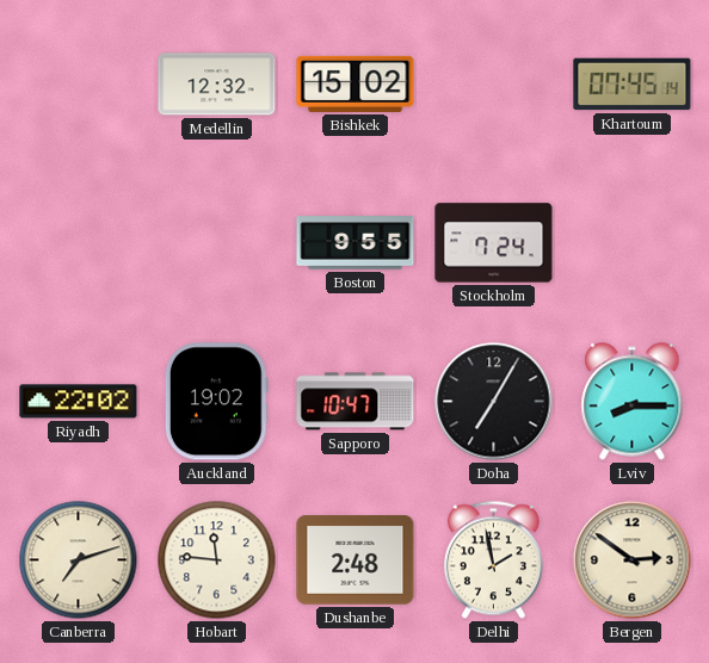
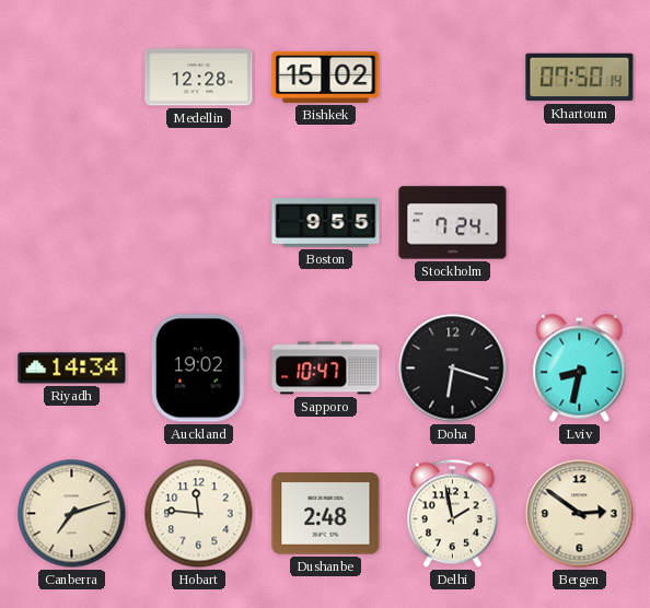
Medellin: 12:32 -> 12:28
Khartoum: 07:45 -> 07:50
Riyadh: 22:02 -> 14:34
Doha: 7:05 -> 6:18
Lviv: 8:15 -> 8:32
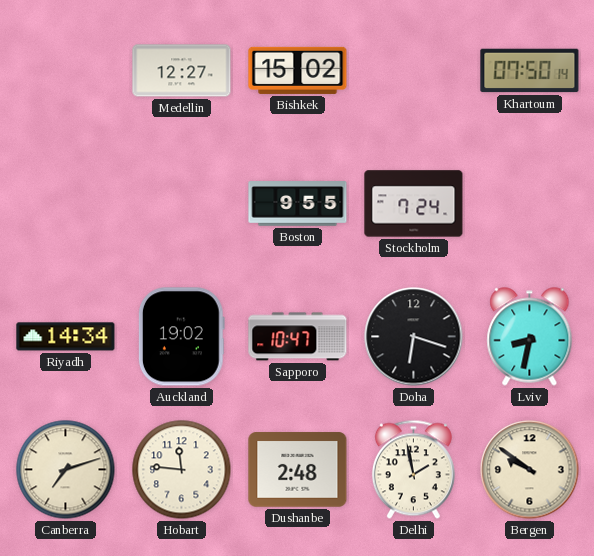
Medellin: 12:28 -> 12:27
Bergen: 2:51 -> 9:51
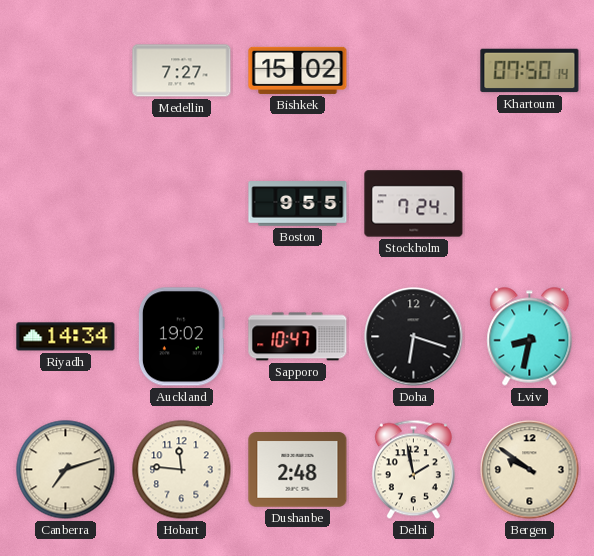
Medellin: 12:27 -> 7:27
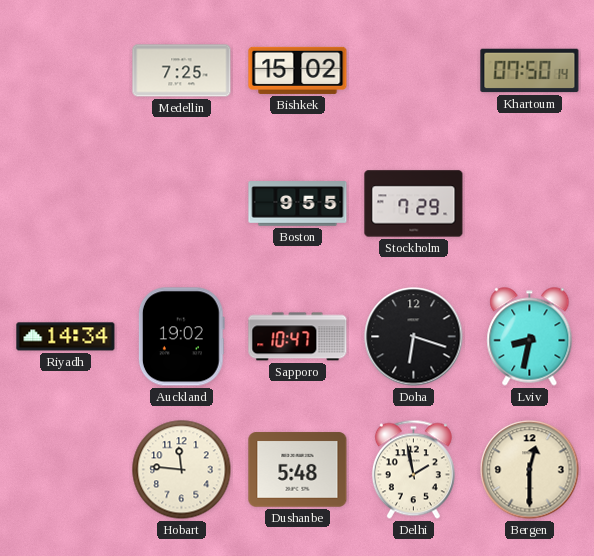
Medellin: 7:27 -> 7:25
Stockholm: 7:24 -> 7:29
Canberra: 7:12 -> none
Dushanbe: 2:48 -> 5:48
Bergen: 9:51 -> 12:30
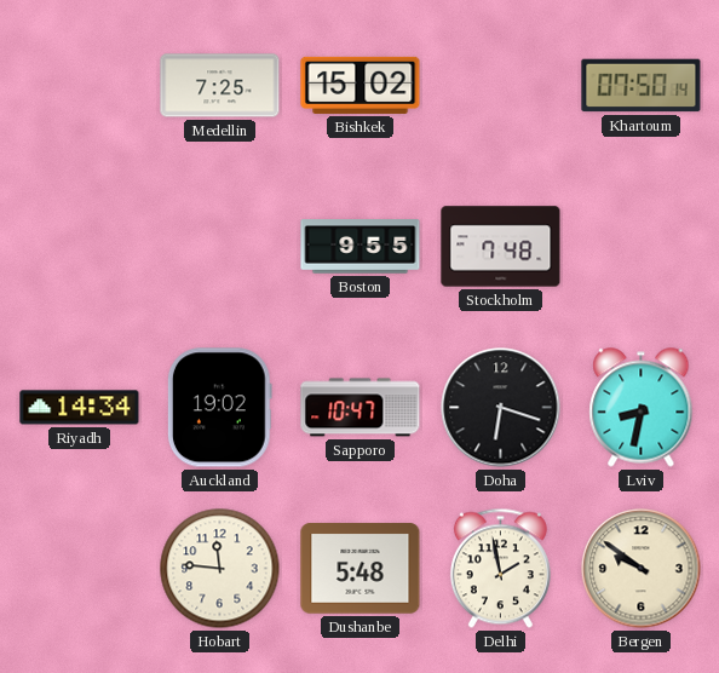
Stockholm: 7:29 -> 7:48
Bergen: 12:30 -> 9:51
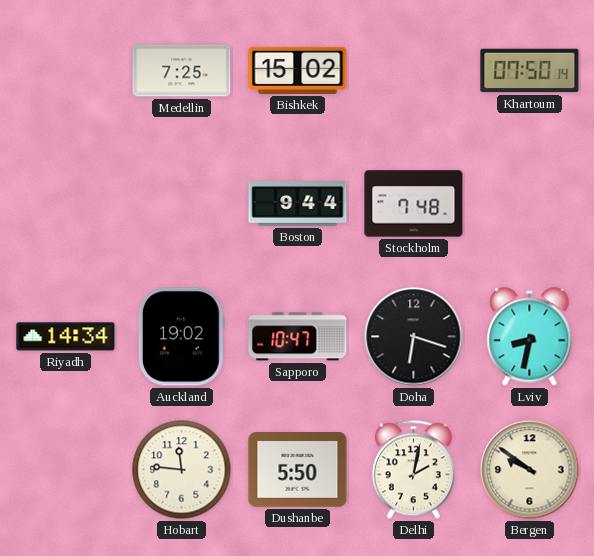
Boston: 9:55 -> 9:44
Dushanbe: 5:48 -> 5:50
Delhi: 1:58 -> 2:02
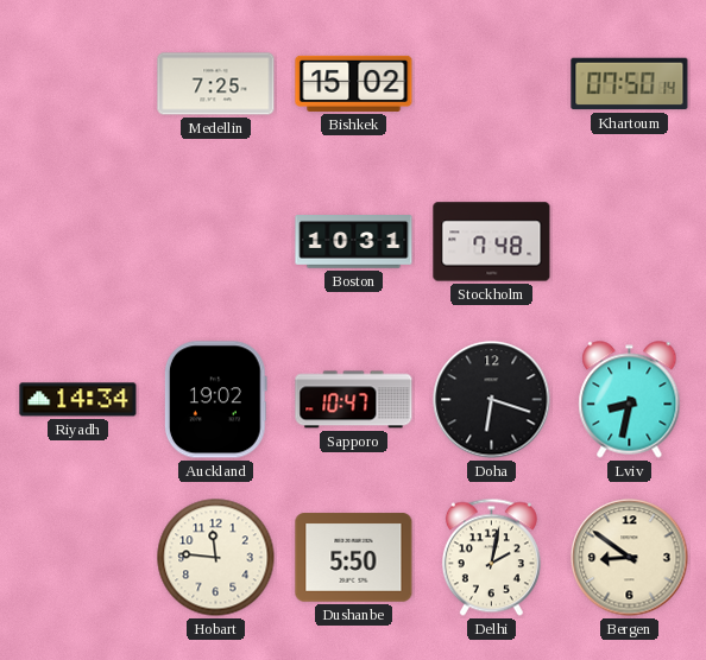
Boston: 9:44 -> 10:31
Bergen: 9:51 -> 8:51
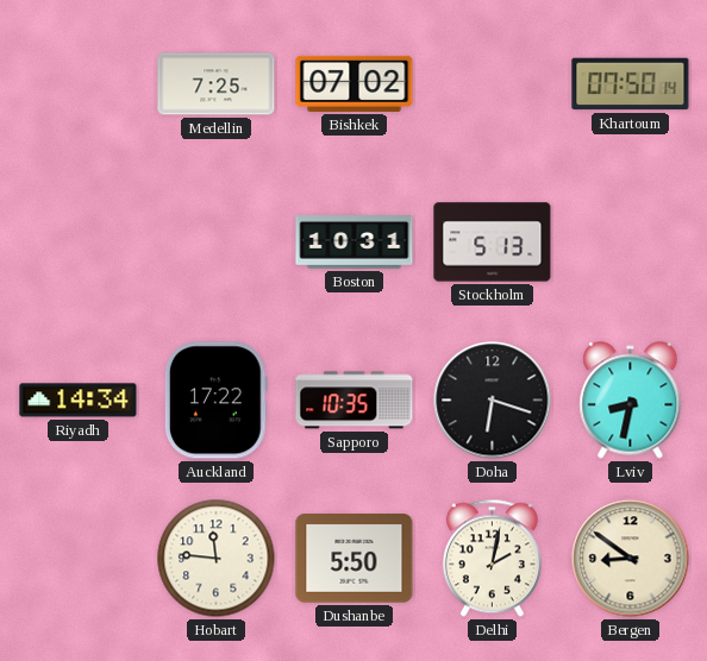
Bishkek: 15:02 -> 07:02
Stockholm: 7:48 -> 5:13
Auckland: 19:02 -> 17:22
Sapporo: 10:47 -> 10:35
